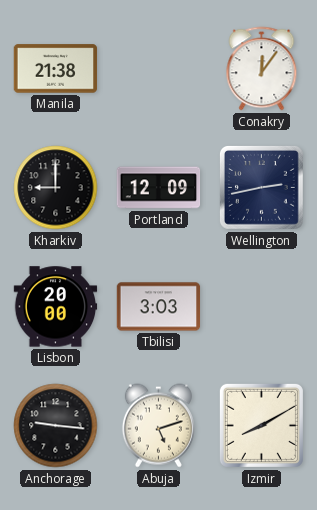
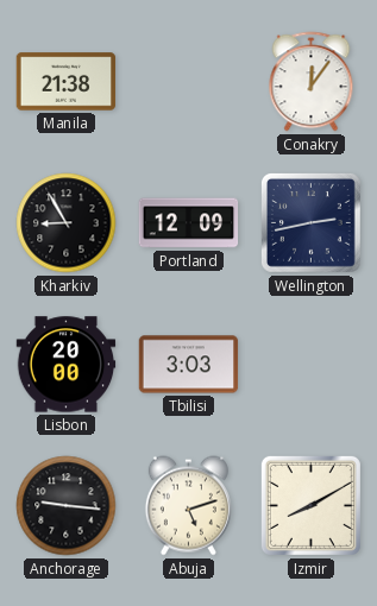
Kharkiv: 9:00 -> 8:55
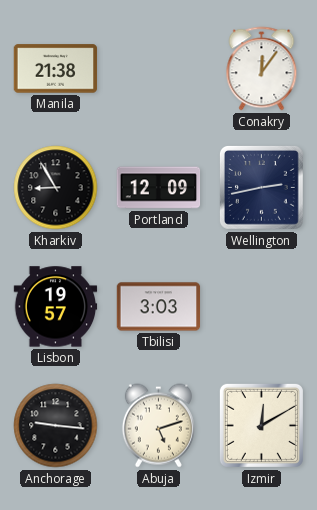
Lisbon: 20:00 -> 19:57
Izmir: 8:10 -> 12:10
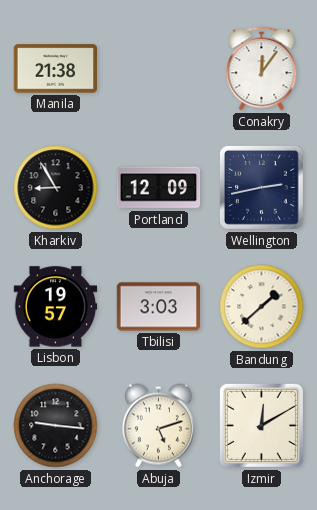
Bandung: none -> 1:38
